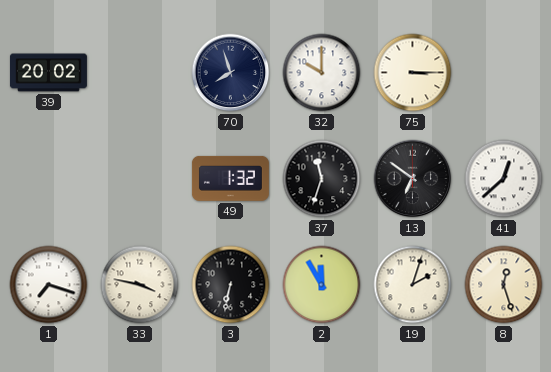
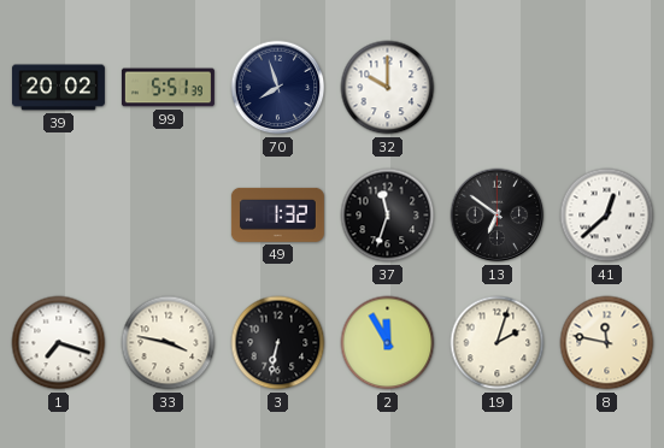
99: none -> 5:51
75: 3:15 -> none
8: 12:27 -> 11:47
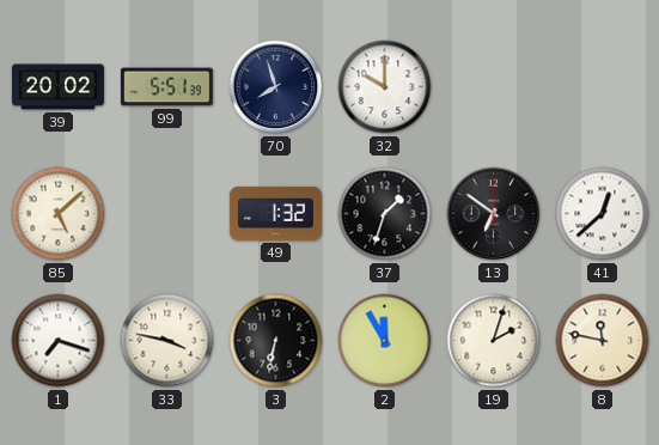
85: none -> 5:08
37: 11:33 -> 1:33
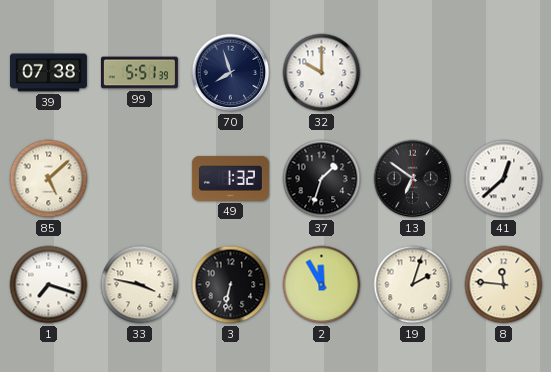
39: 20:02 -> 07:38
8: 11:47 -> 11:46
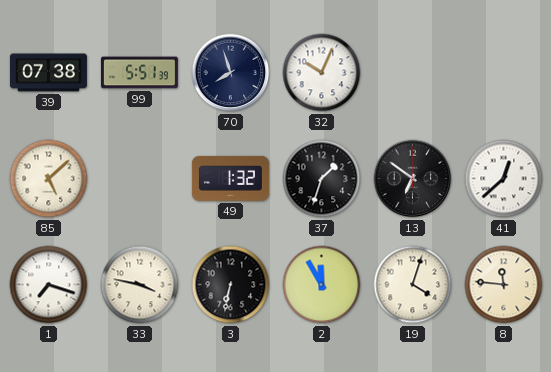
32: 10:00 -> 10:04
19: 2:03 -> 4:03
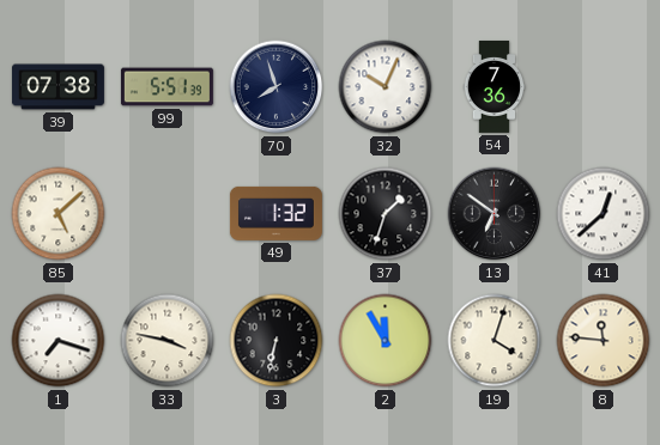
54: none -> 7:36
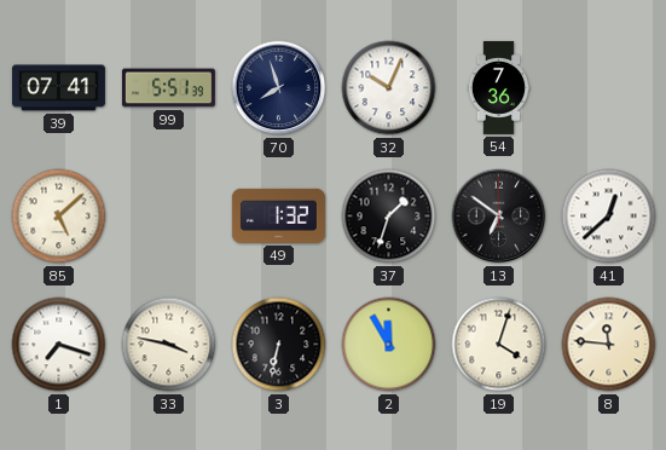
39: 07:38 -> 07:41
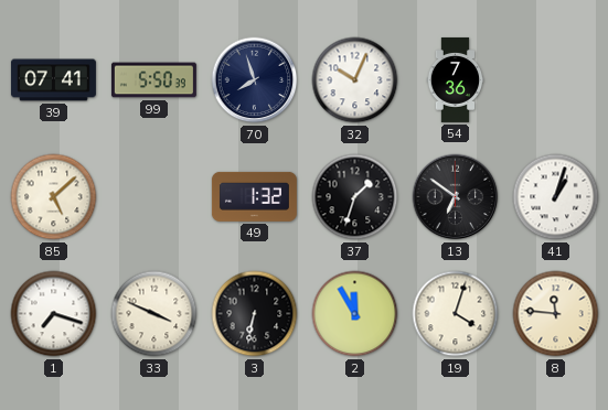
99: 5:51 -> 5:50
41: 12:38 -> 1:03
33: 3:47 -> 3:49
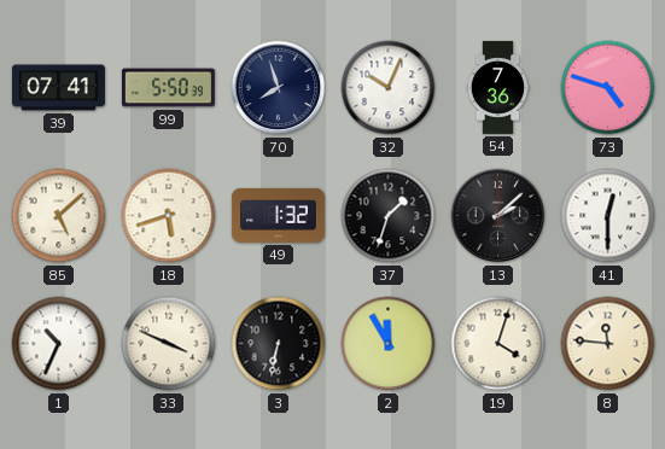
73: none -> 4:48
18: none -> 5:42
13: 6:51 -> 2:08
41: 1:03 -> 12:30
1: 7:18 -> 10:34
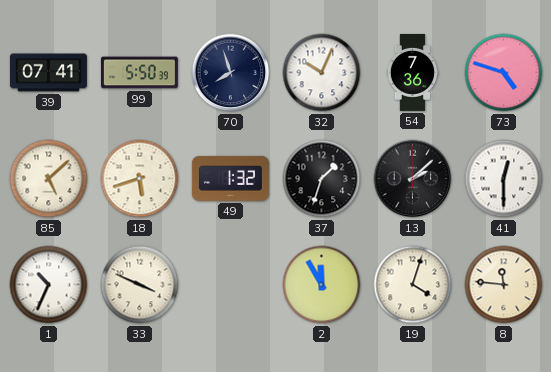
3: 6:32 -> none
